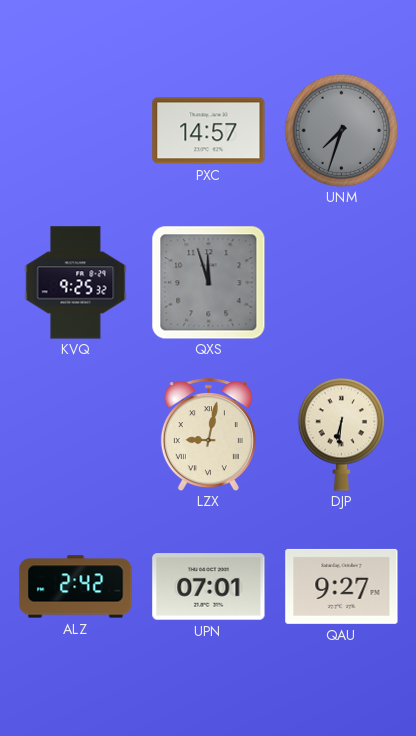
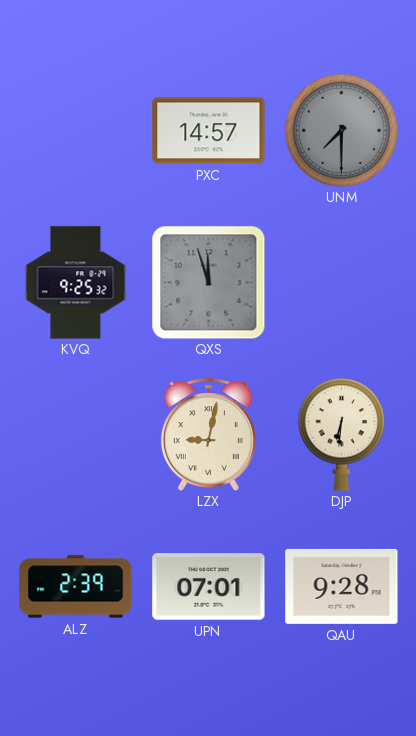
UNM: 7:33 -> 7:30
ALZ: 2:42 -> 2:39
QAU: 9:27 -> 9:28
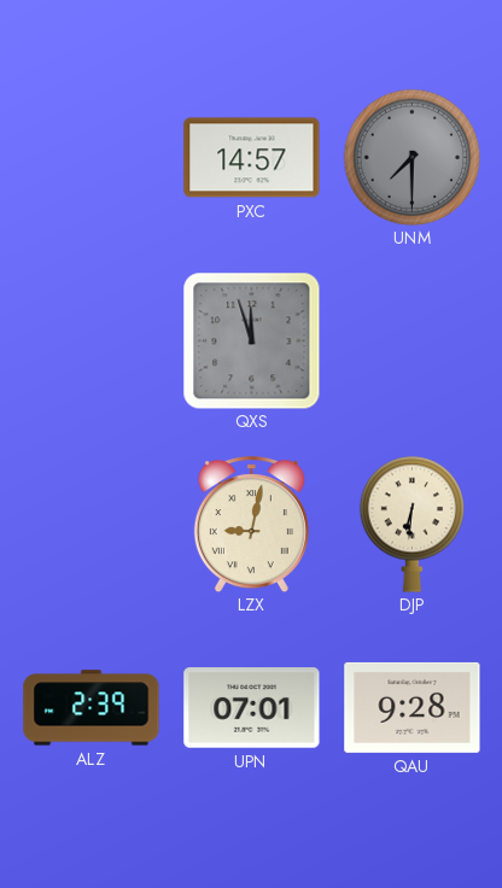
KVQ: 9:25 -> none
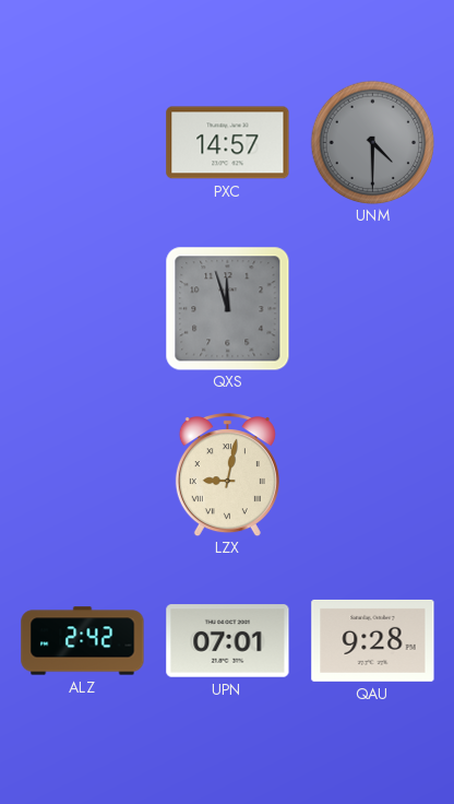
UNM: 7:30 -> 4:30
DJP: 6:31 -> none
ALZ: 2:39 -> 2:42
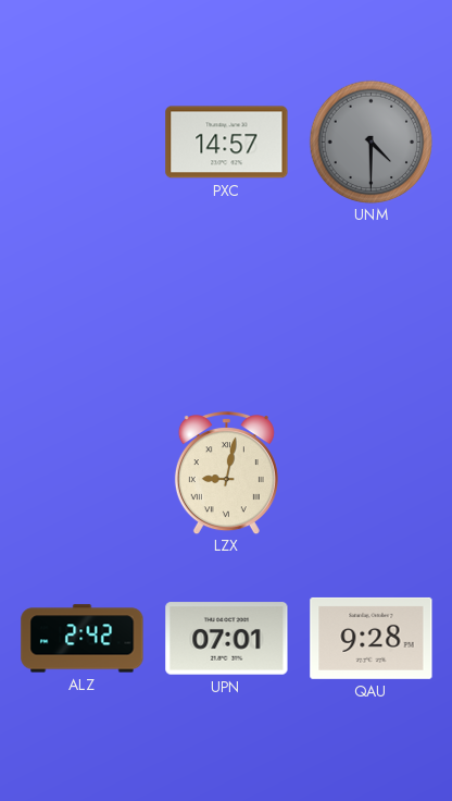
QXS: 11:57 -> none
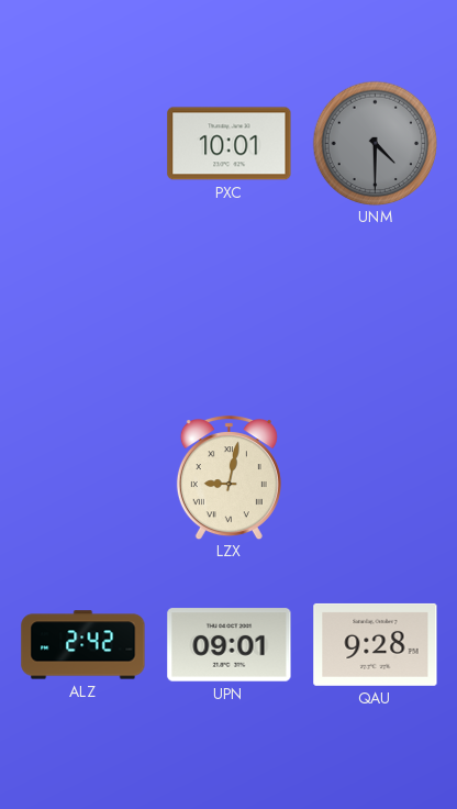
PXC: 14:57 -> 10:01
UPN: 07:01 -> 09:01
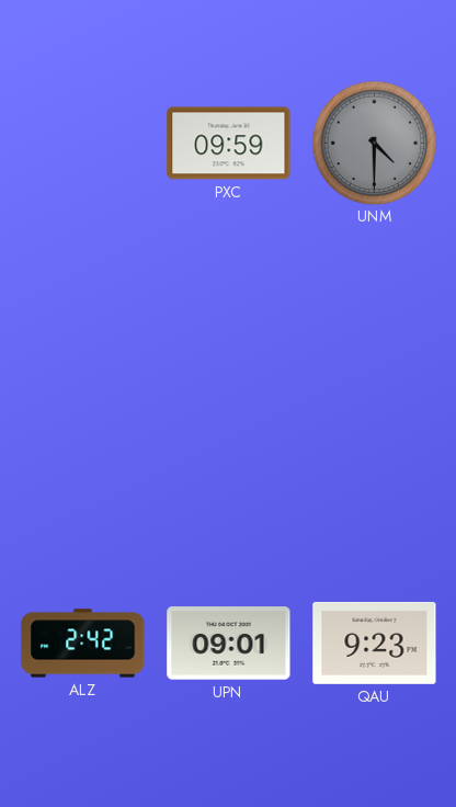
PXC: 10:01 -> 09:59
LZX: 9:02 -> none
QAU: 9:28 -> 9:23
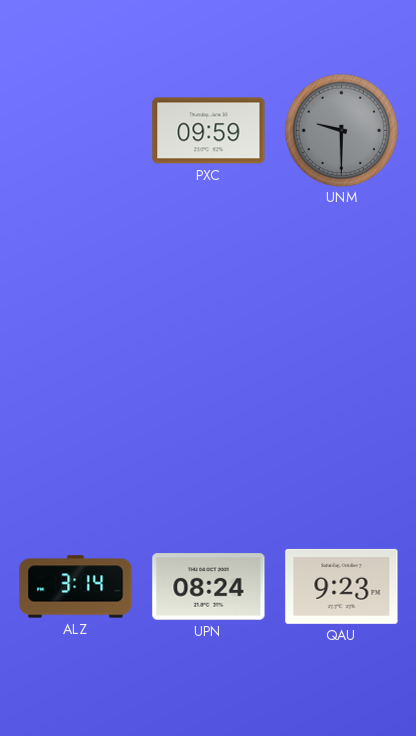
UNM: 4:30 -> 9:30
ALZ: 2:42 -> 3:14
UPN: 09:01 -> 08:24
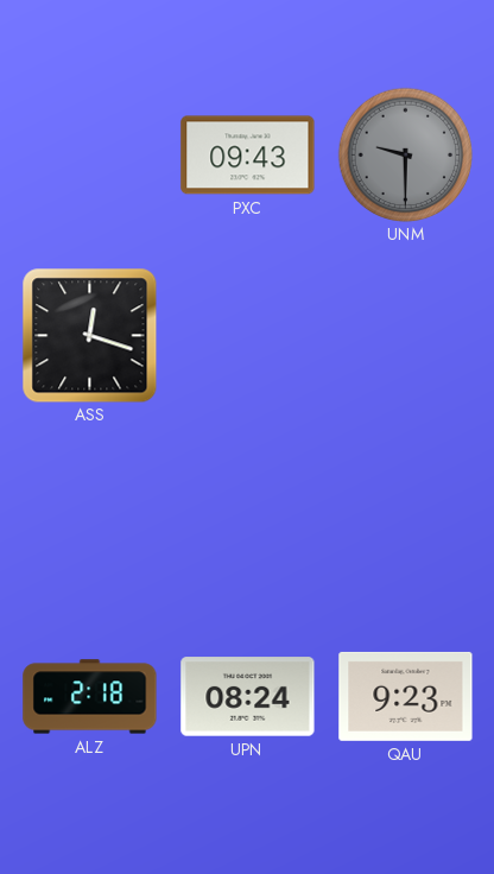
PXC: 09:59 -> 09:43
ASS: none -> 12:18
ALZ: 3:14 -> 2:18
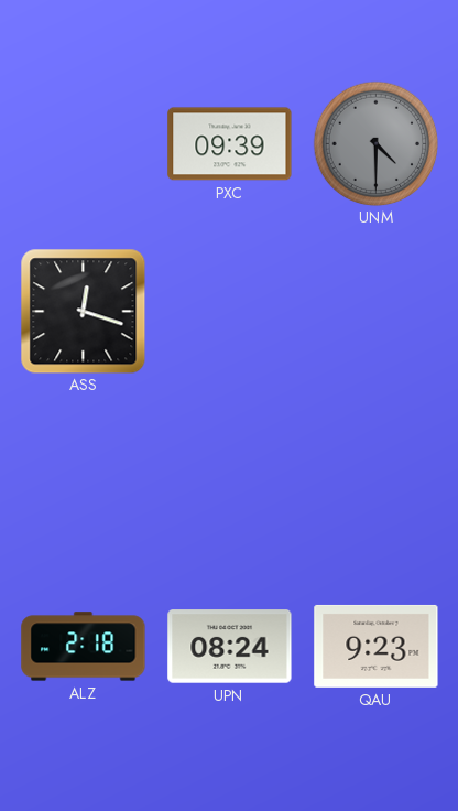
PXC: 09:43 -> 09:39
UNM: 9:30 -> 4:30
